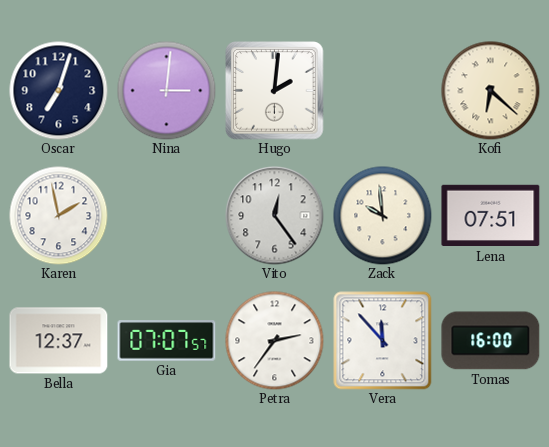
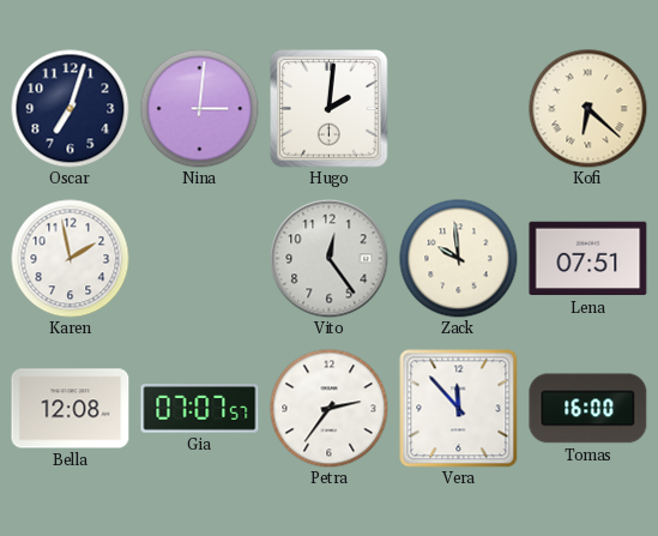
Bella: 12:37 -> 12:08
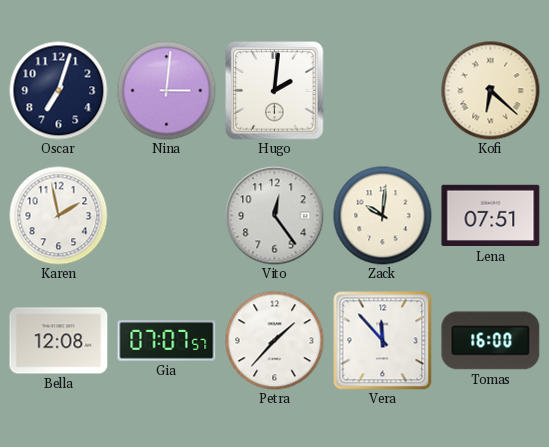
Zack: 9:59 -> 10:01
Petra: 2:36 -> 1:37
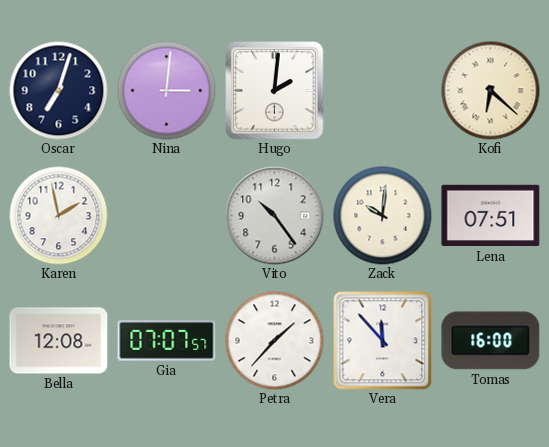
Vito: 12:24 -> 10:24
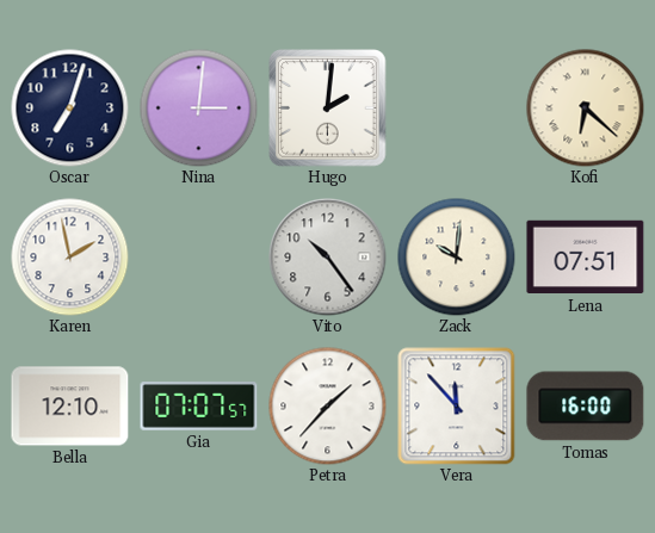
Bella: 12:08 -> 12:10
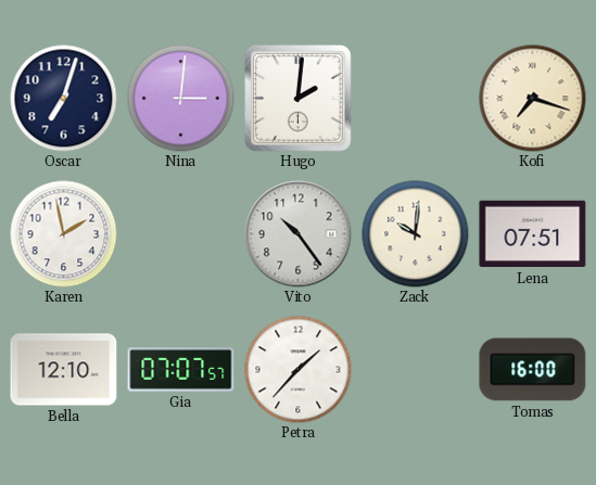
Kofi: 6:22 -> 7:18
Vera: 11:53 -> none
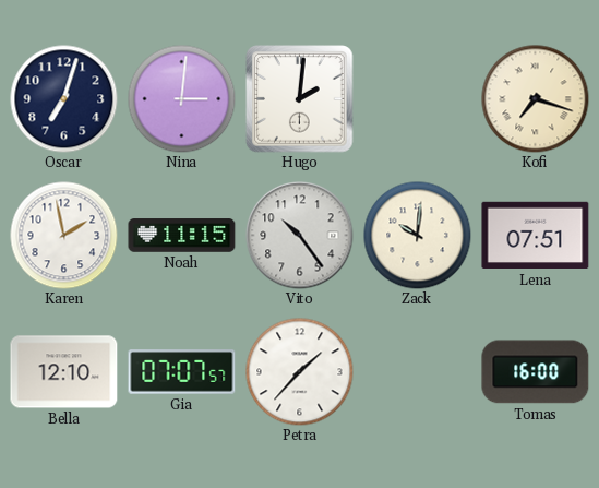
Noah: none -> 11:15
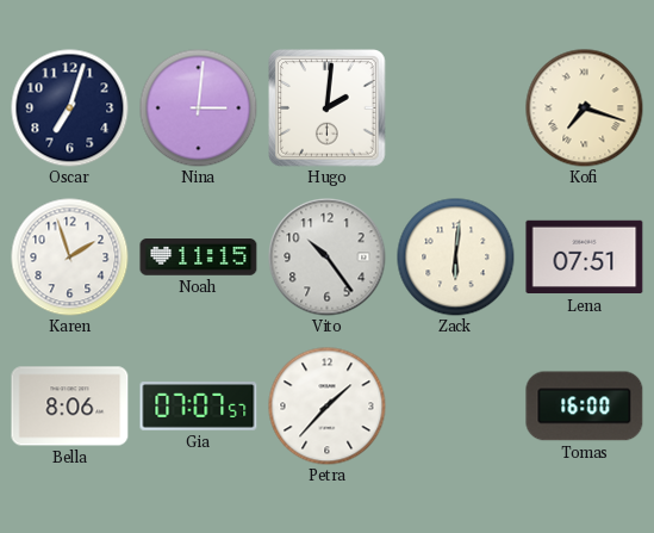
Karen: 1:58 -> 1:57
Zack: 10:01 -> 6:01
Bella: 12:10 -> 8:06
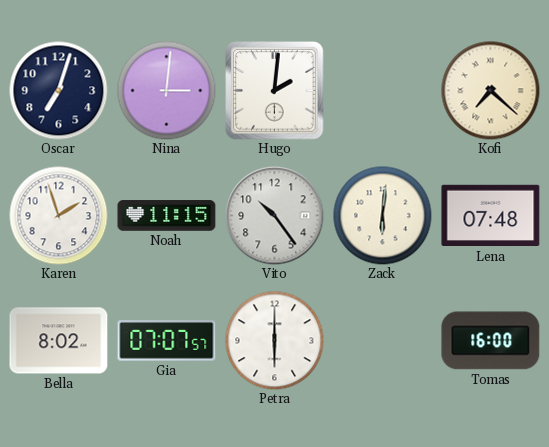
Kofi: 7:18 -> 7:22
Lena: 07:51 -> 07:48
Bella: 8:06 -> 8:02
Petra: 1:37 -> 6:00
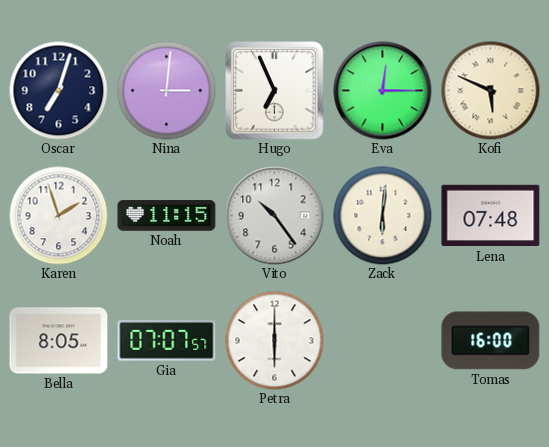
Hugo: 2:01 -> 6:56
Eva: none -> 12:15
Kofi: 7:22 -> 5:49
Bella: 8:02 -> 8:05
